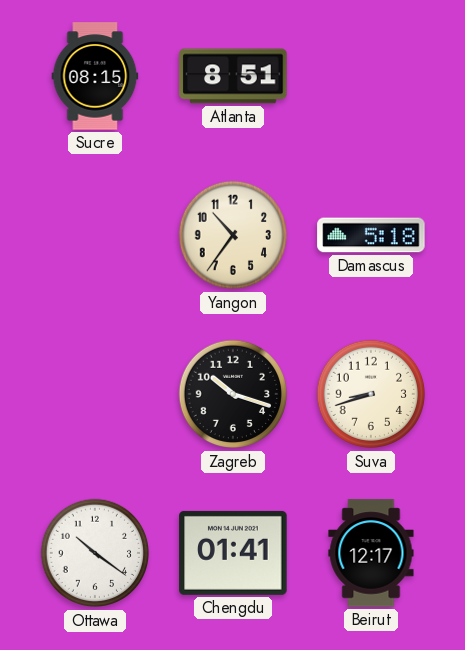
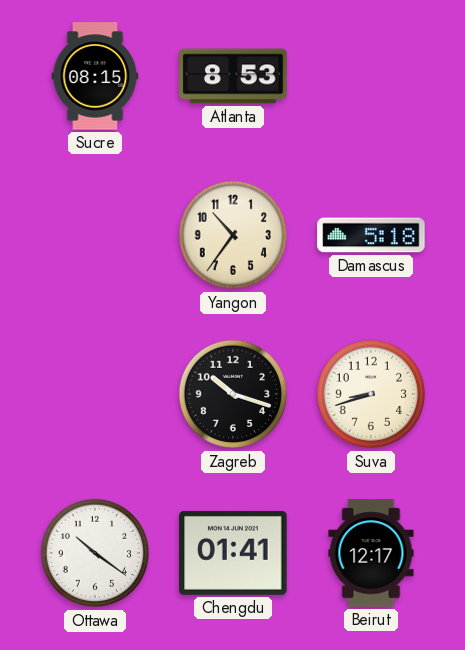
Atlanta: 8:51 -> 8:53
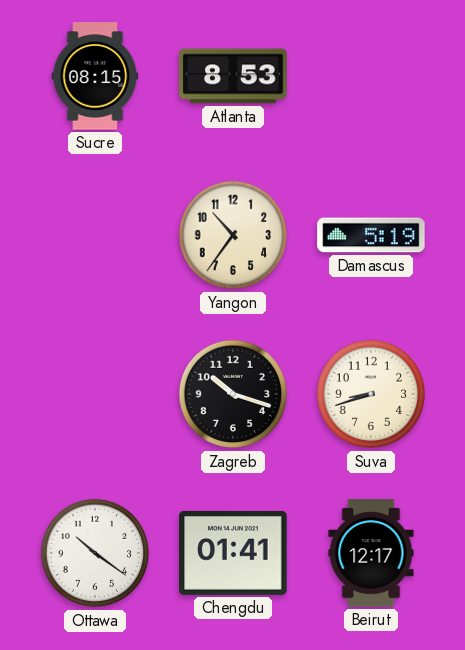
Damascus: 5:18 -> 5:19
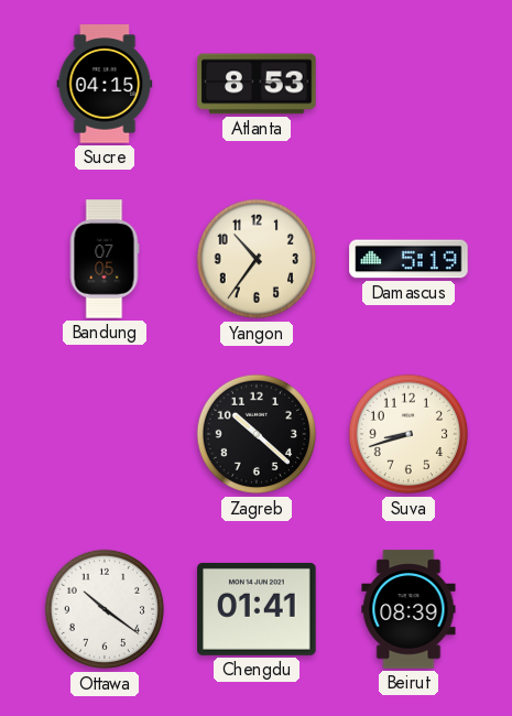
Sucre: 08:15 -> 04:15
Bandung: none -> 07:05
Zagreb: 10:18 -> 10:22
Beirut: 12:17 -> 08:39
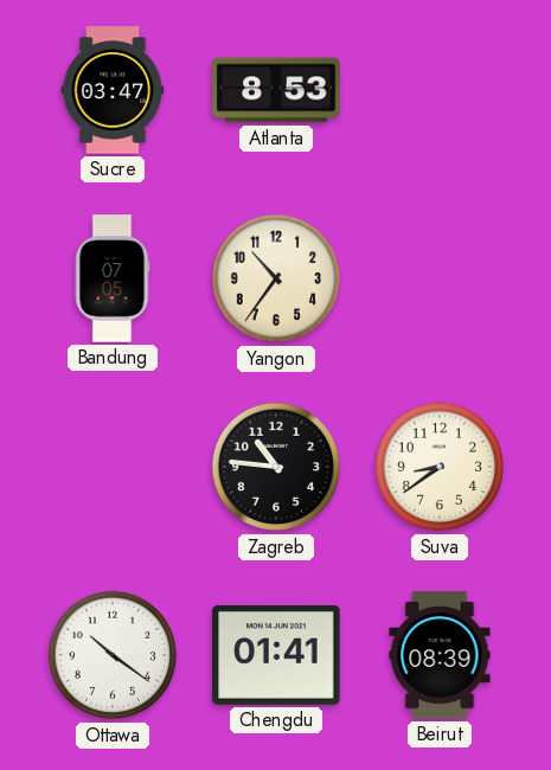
Sucre: 04:15 -> 03:47
Damascus: 5:19 -> none
Zagreb: 10:22 -> 10:46
Suva: 8:42 -> 8:39
